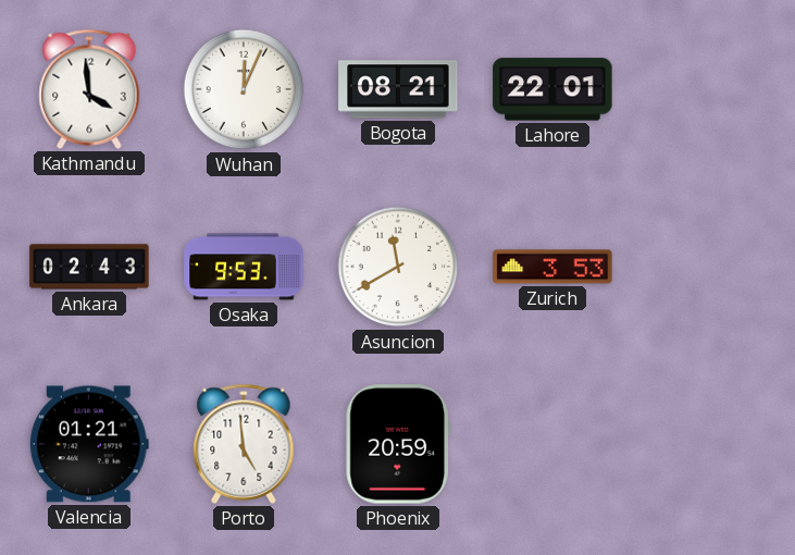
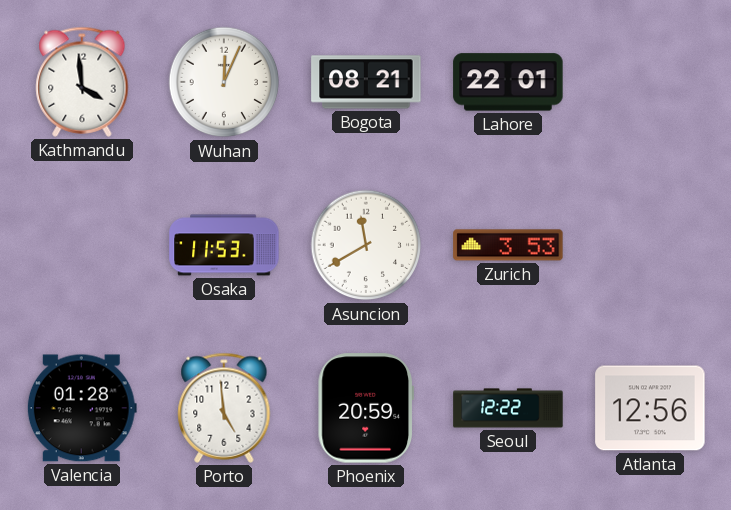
Ankara: 02:43 -> none
Osaka: 9:53 -> 11:53
Valencia: 01:21 -> 01:28
Seoul: none -> 12:22
Atlanta: none -> 12:56
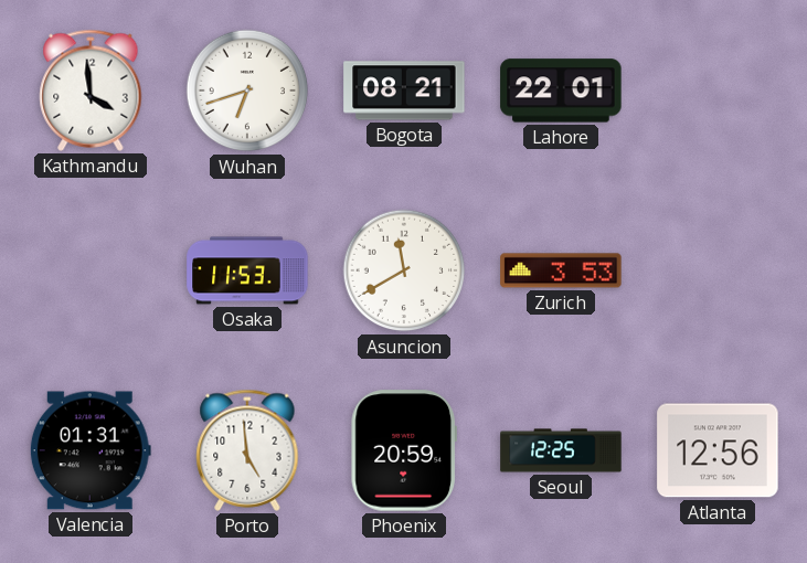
Wuhan: 12:04 -> 6:42
Valencia: 01:28 -> 01:31
Seoul: 12:22 -> 12:25
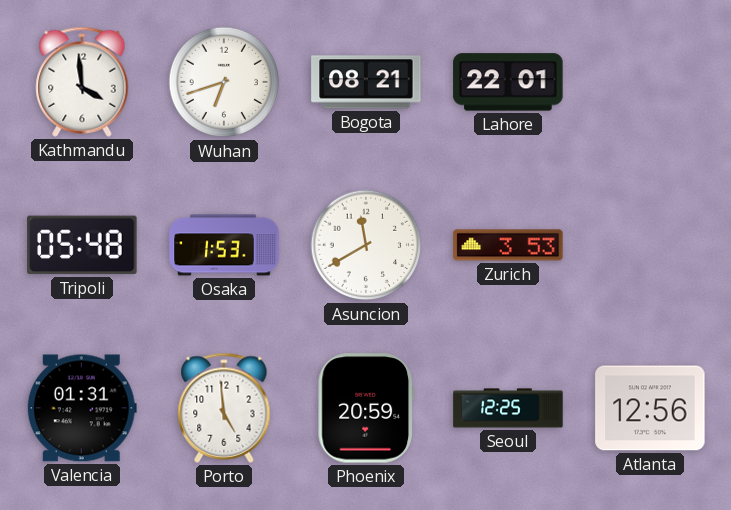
Tripoli: none -> 05:48
Osaka: 11:53 -> 1:53
